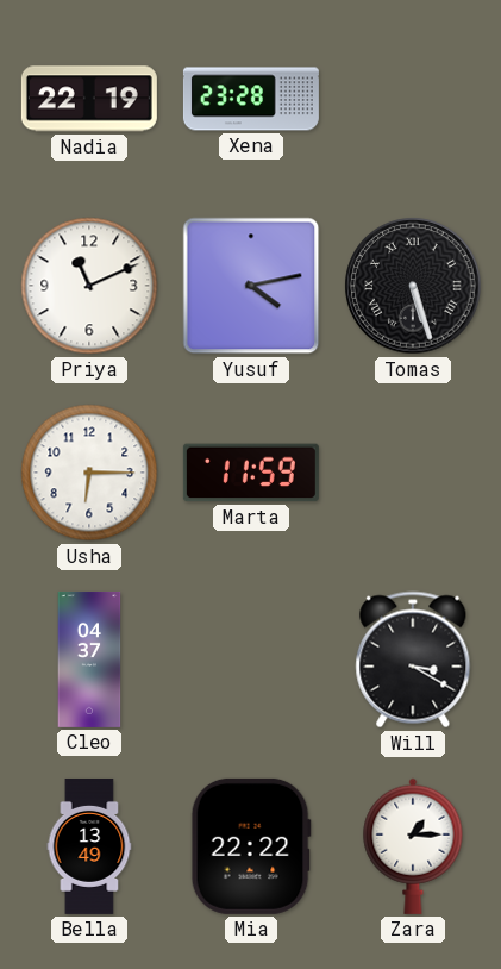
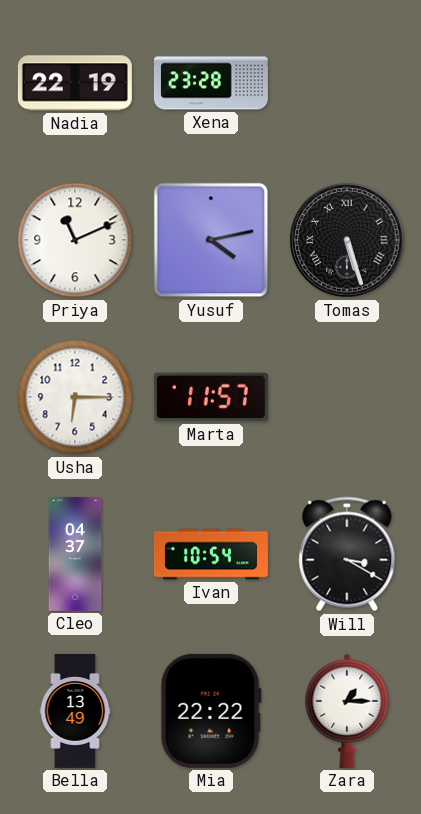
Marta: 11:59 -> 11:57
Ivan: none -> 10:54
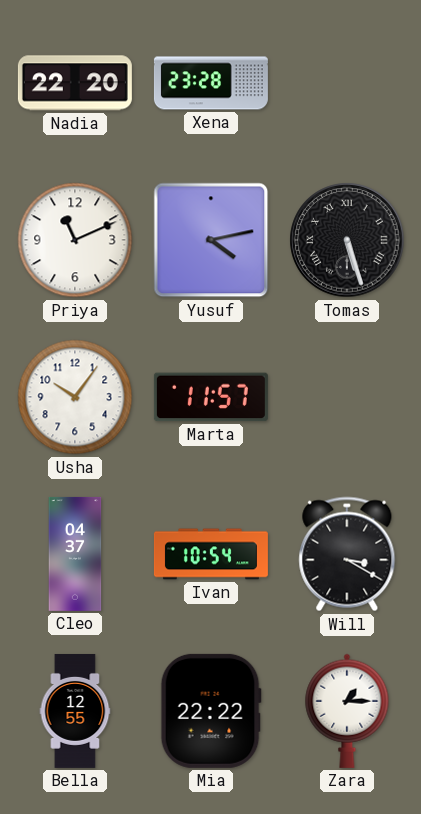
Nadia: 22:19 -> 22:20
Usha: 6:15 -> 10:06
Bella: 13:49 -> 12:55
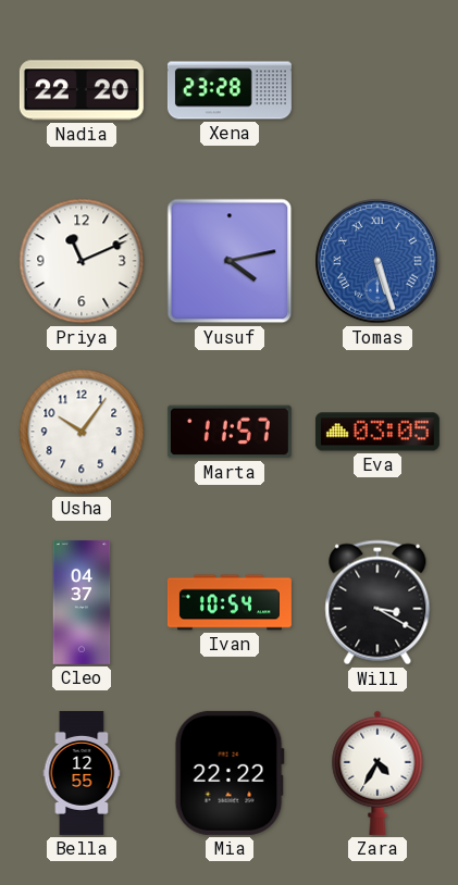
Tomas dial: black -> blue
Eva: none -> 03:05
Zara: 1:15 -> 4:35
